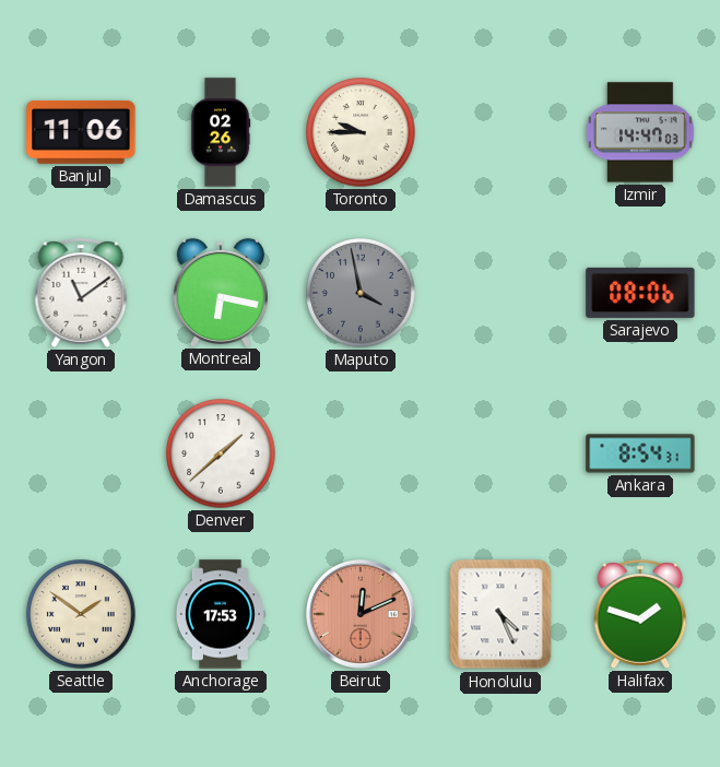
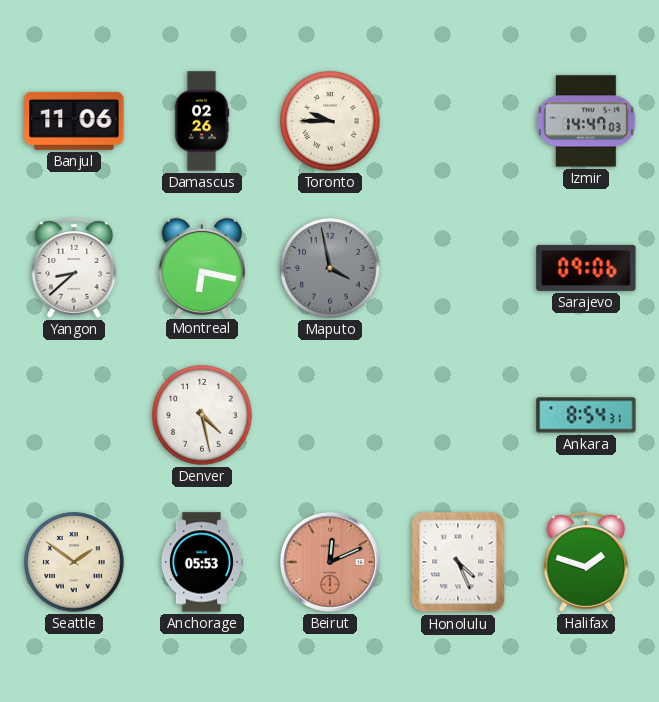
Yangon: 11:09 -> 8:38
Sarajevo: 08:06 -> 09:06
Denver: 1:38 -> 4:28
Anchorage: 17:53 -> 05:53
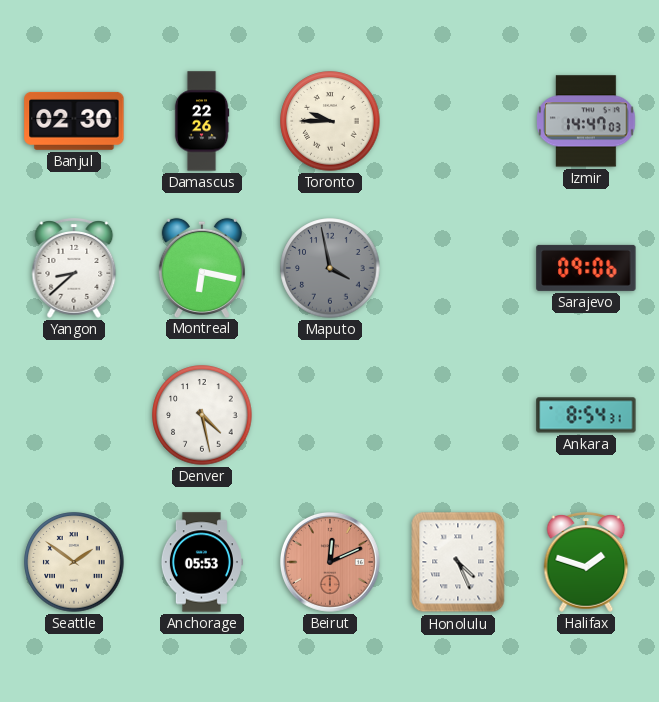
Banjul: 11:06 -> 02:30
Damascus: 02:26 -> 22:26
